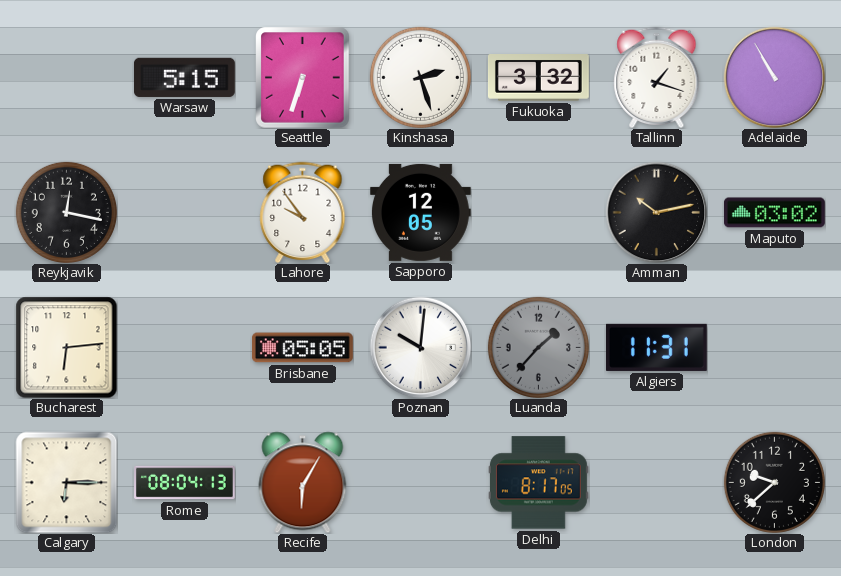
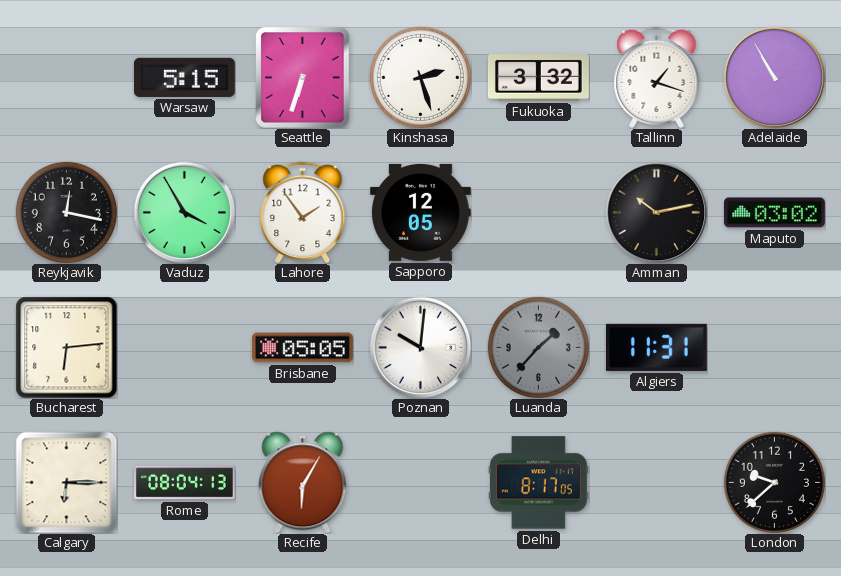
Vaduz: none -> 3:55
Lahore: 9:54 -> 1:54
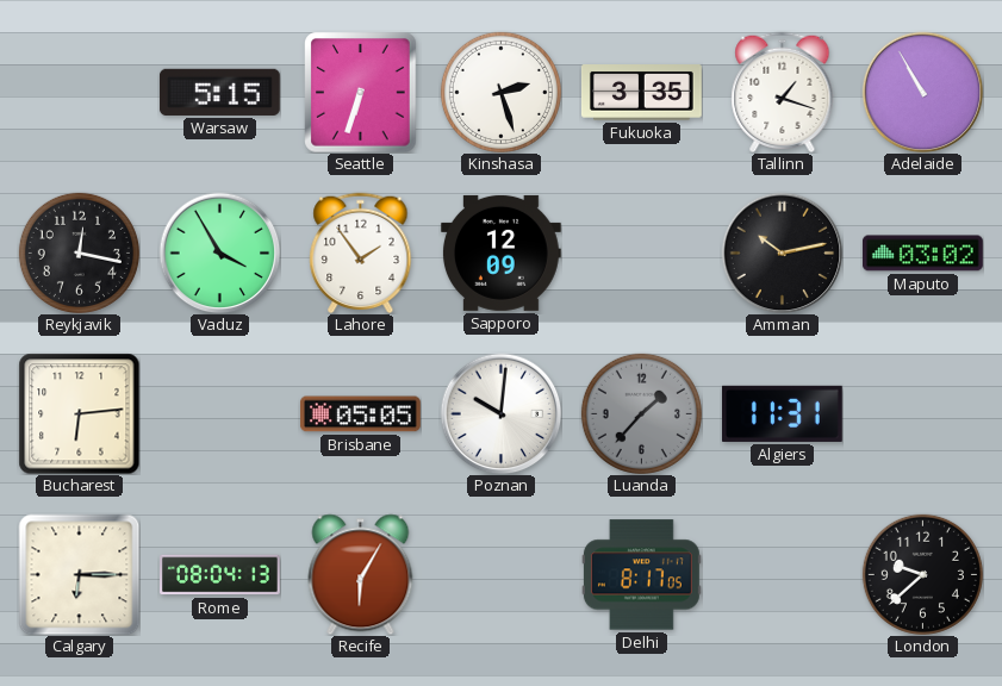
Fukuoka: 3:32 -> 3:35
Sapporo: 12:05 -> 12:09
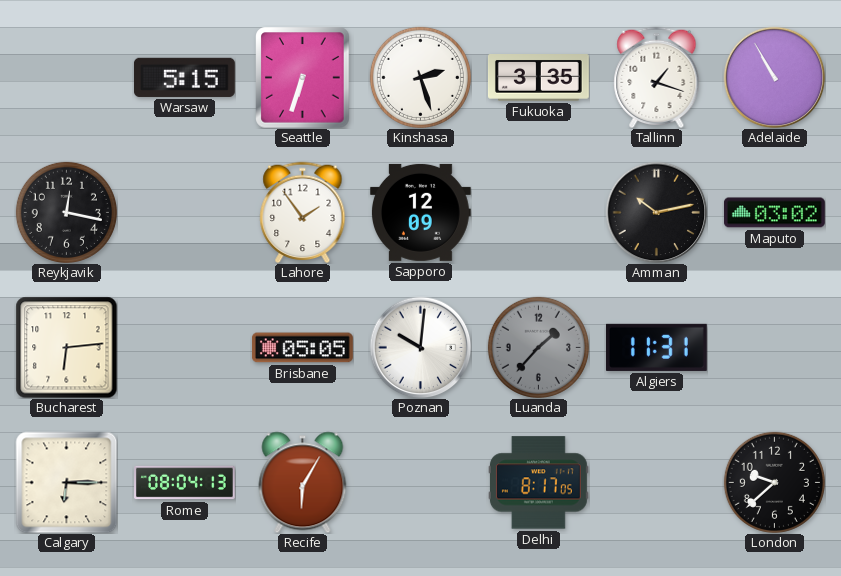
Vaduz: 3:55 -> none
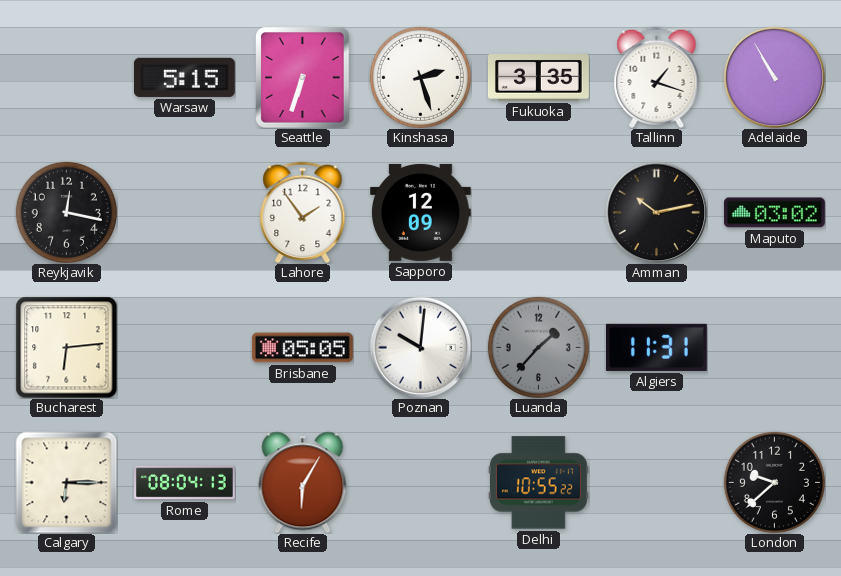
Delhi: 8:17 -> 10:55
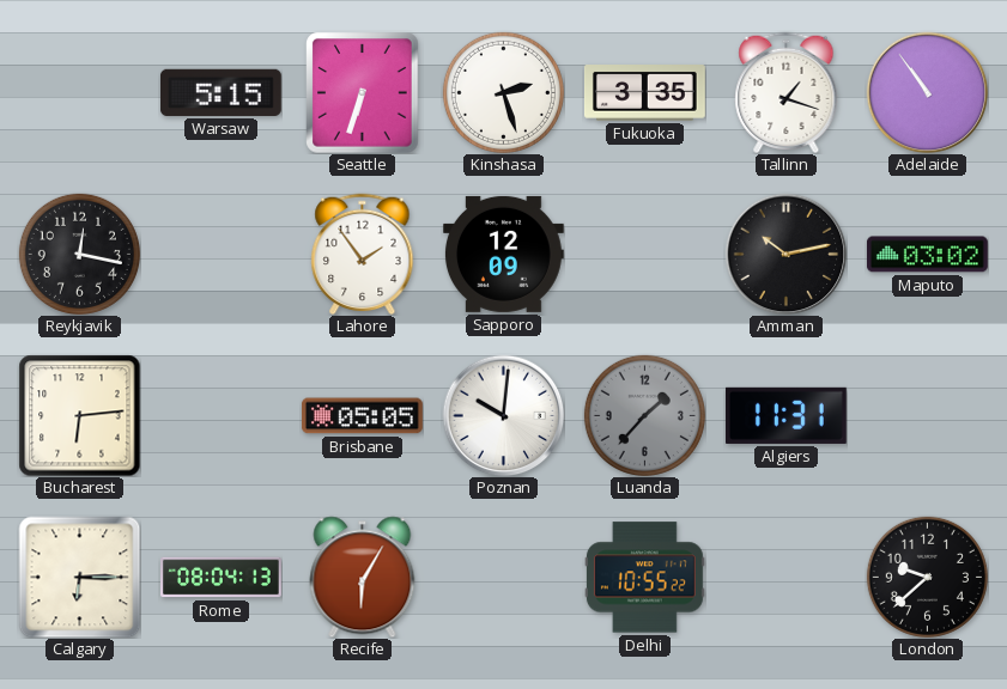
Adelaide: 10:55 -> 10:54
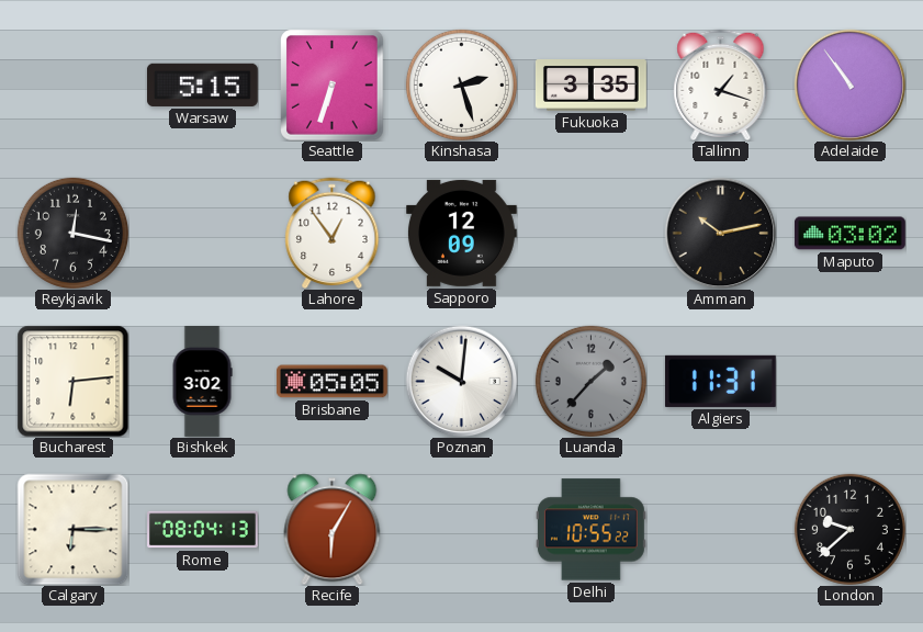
Lahore: 1:54 -> 12:54
Bishkek: none -> 3:02
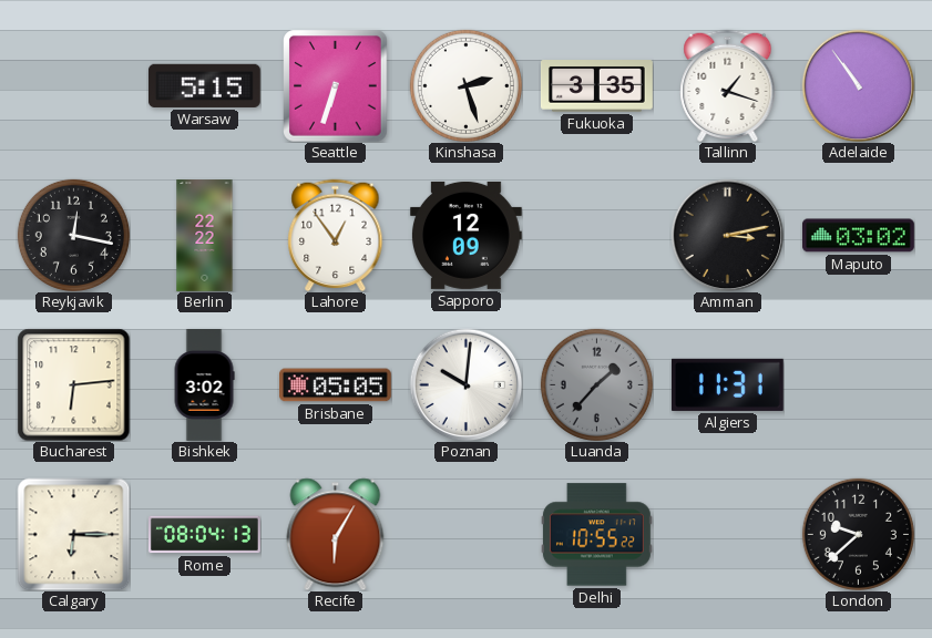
Berlin: none -> 22:22
Amman: 10:13 -> 3:13
